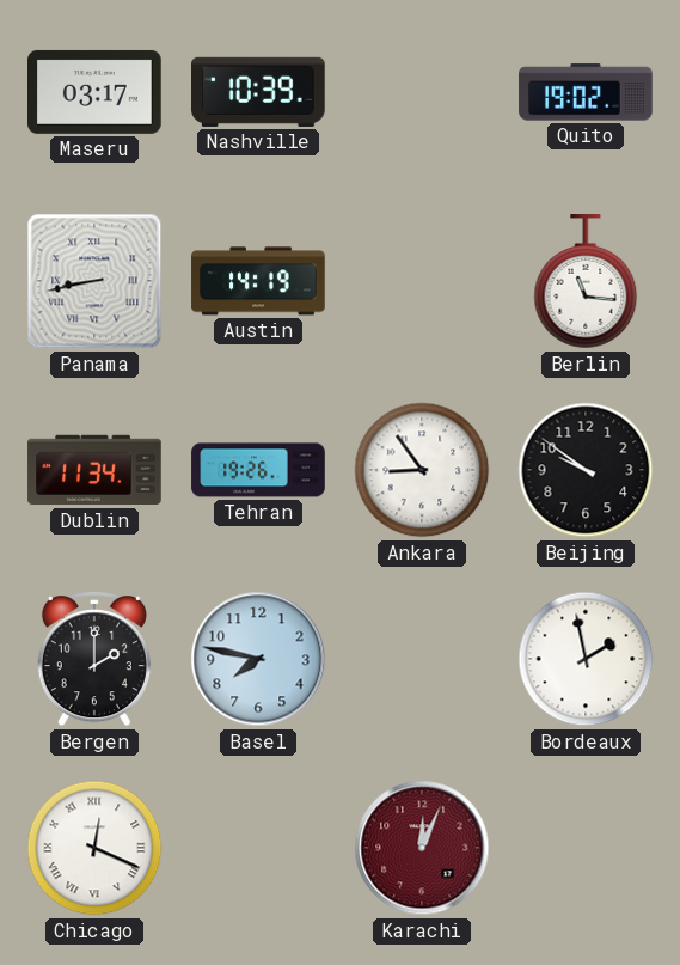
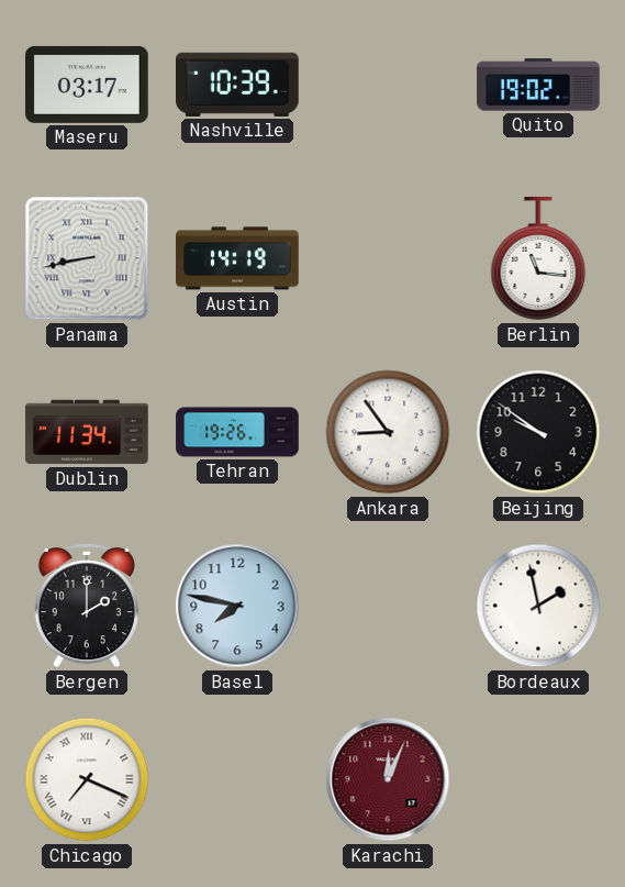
Chicago: 12:19 -> 7:19
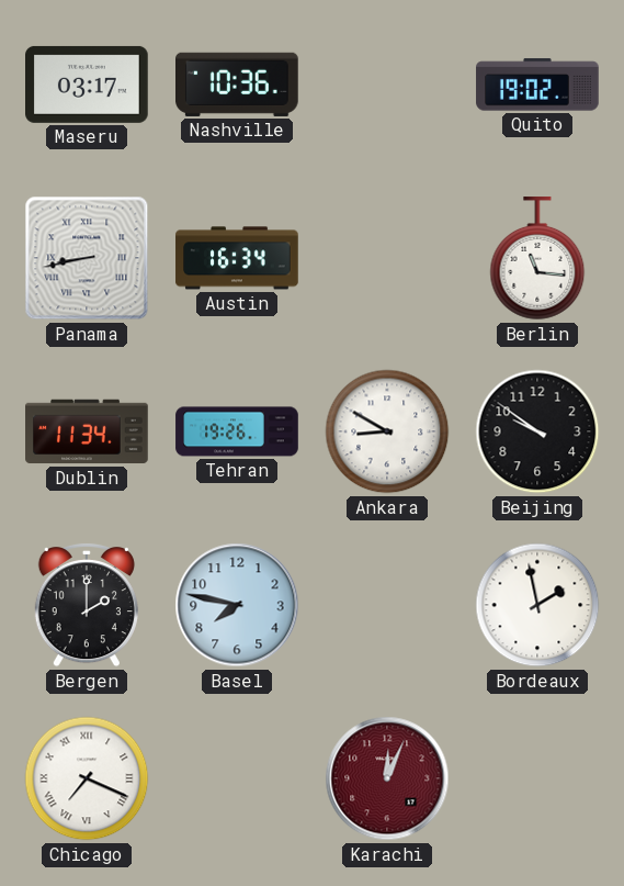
Nashville: 10:39 -> 10:36
Austin: 14:19 -> 16:34
Ankara: 8:54 -> 8:50
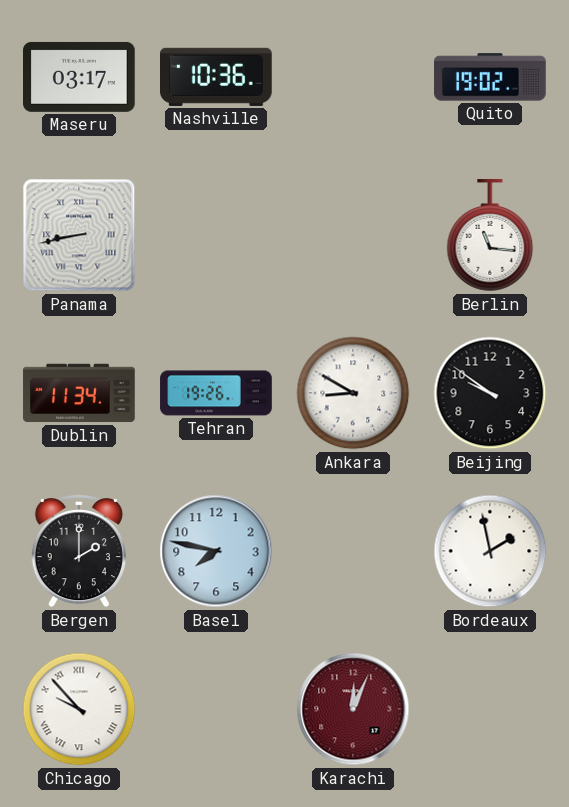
Austin: 16:34 -> none
Chicago: 7:19 -> 9:53
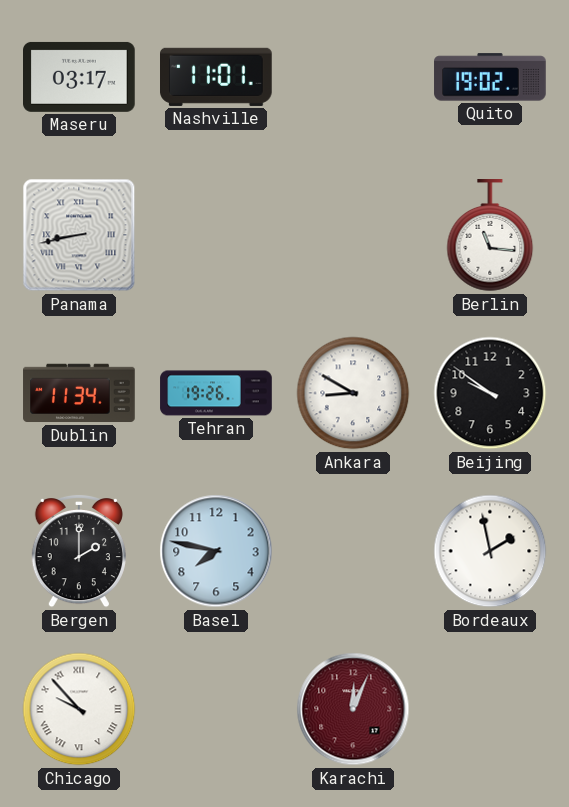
Nashville: 10:36 -> 11:01
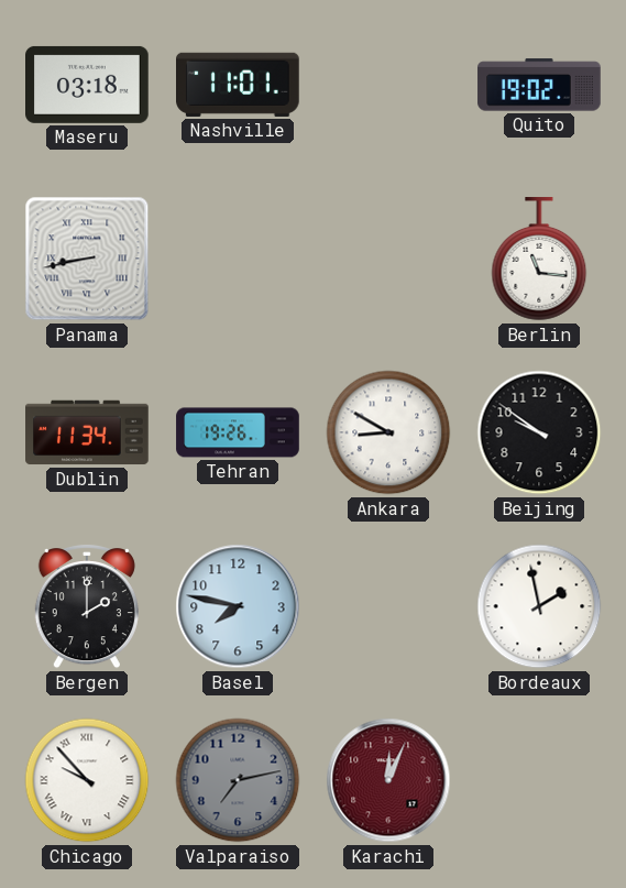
Maseru: 03:17 -> 03:18
Valparaiso: none -> 7:13
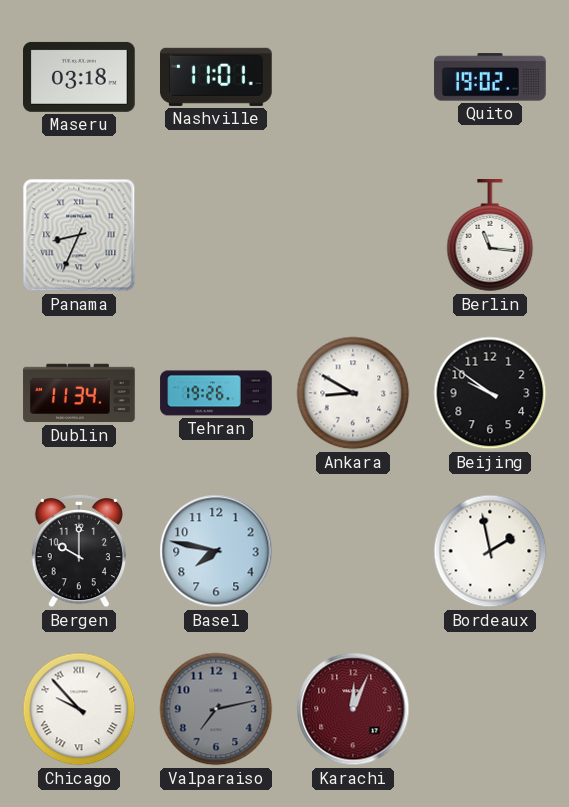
Panama: 8:43 -> 8:34
Bergen: 2:00 -> 10:00
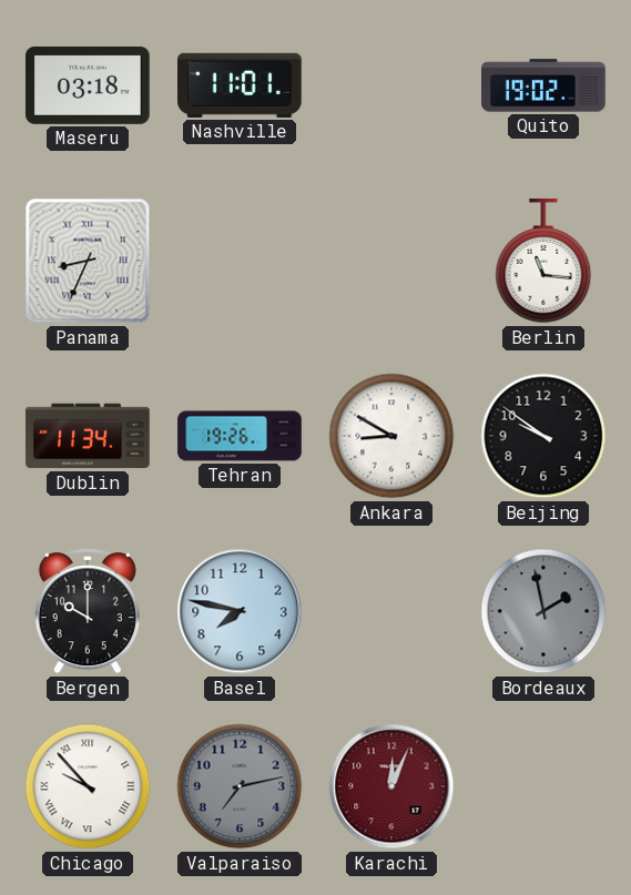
Bordeaux dial: white -> grey
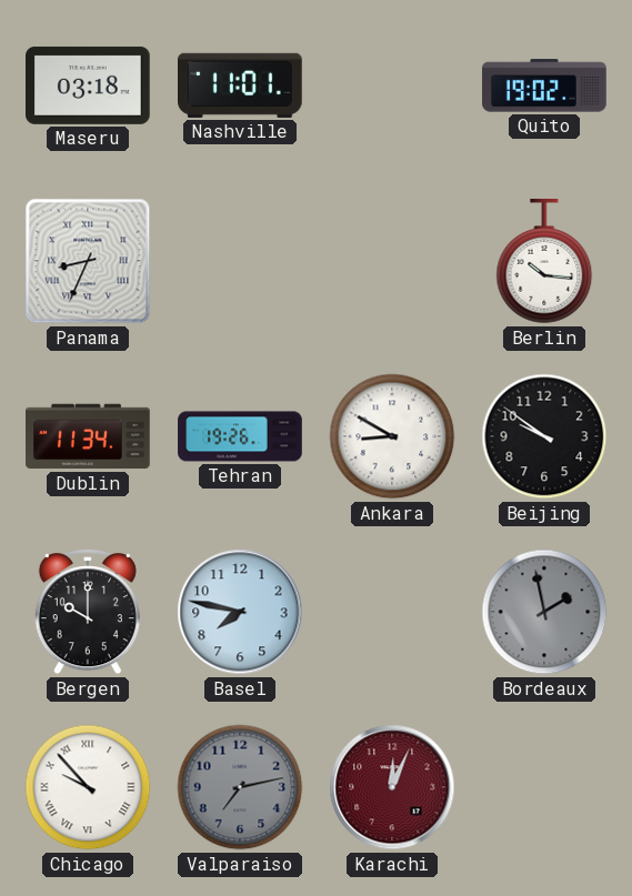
Berlin: 11:16 -> 10:16
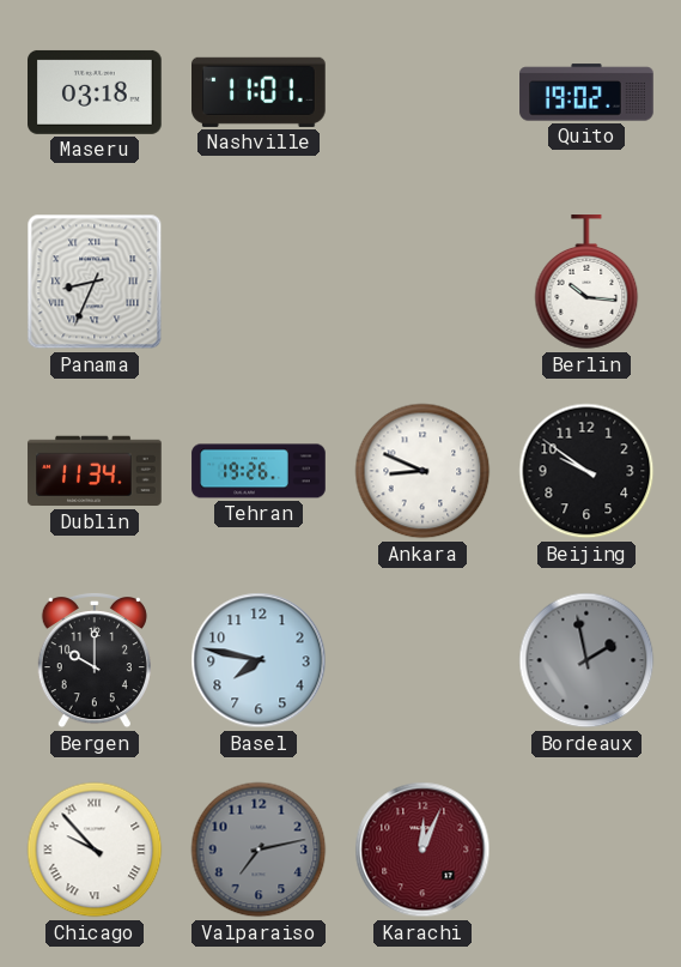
Ankara: 8:50 -> 8:49
